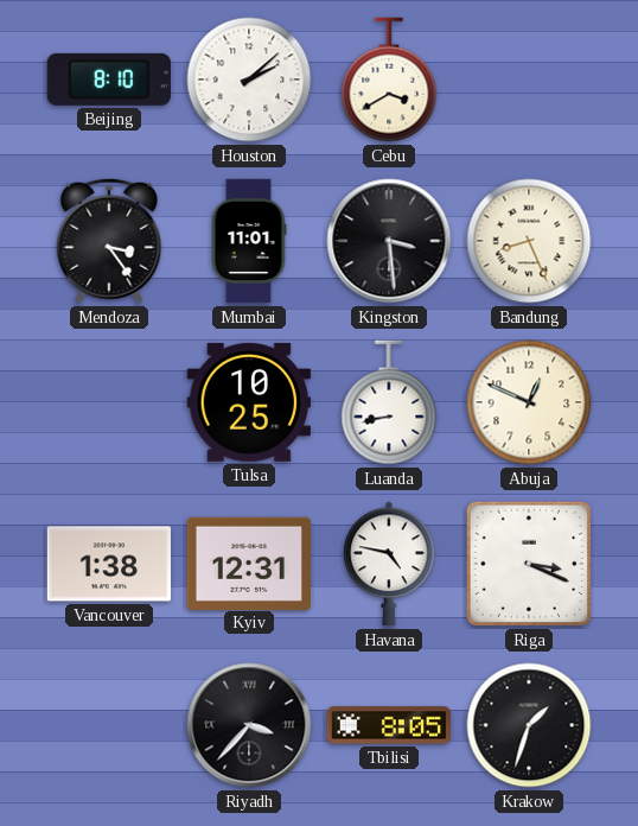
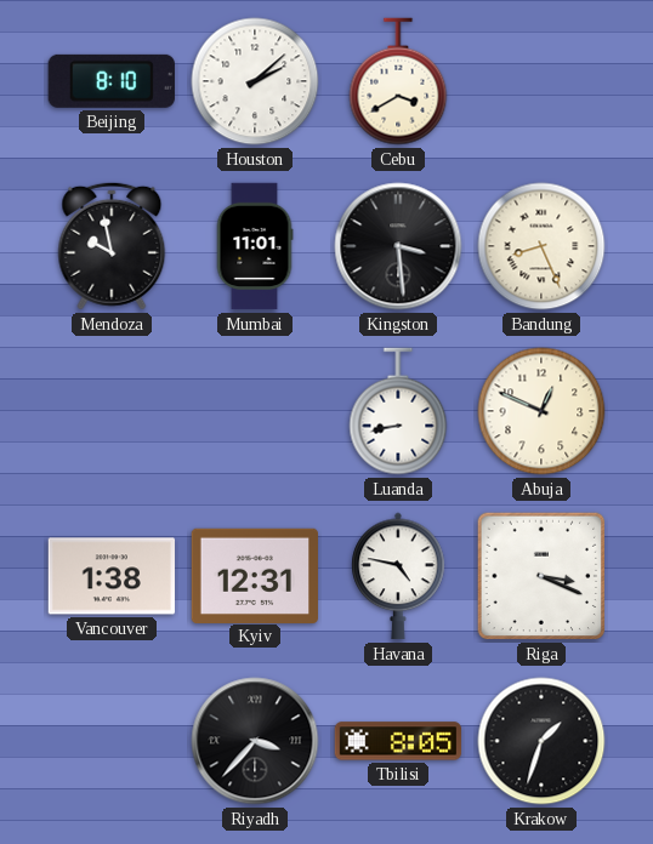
Mendoza: 3:24 -> 9:58
Tulsa: 10:25 -> none
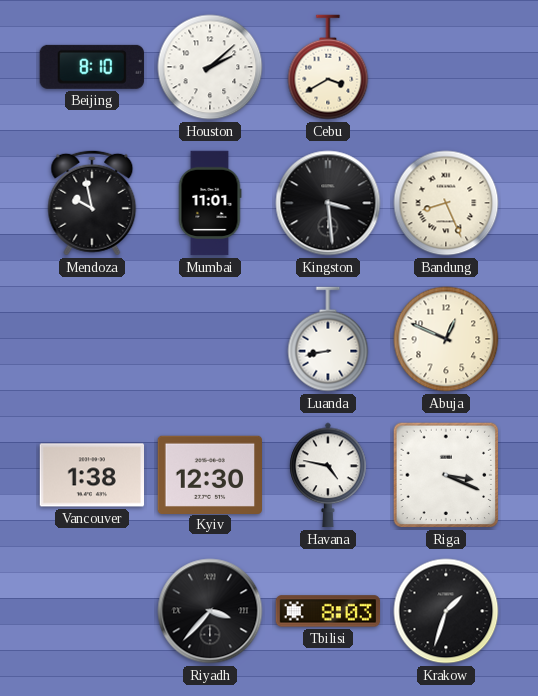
Kyiv: 12:31 -> 12:30
Tbilisi: 8:05 -> 8:03
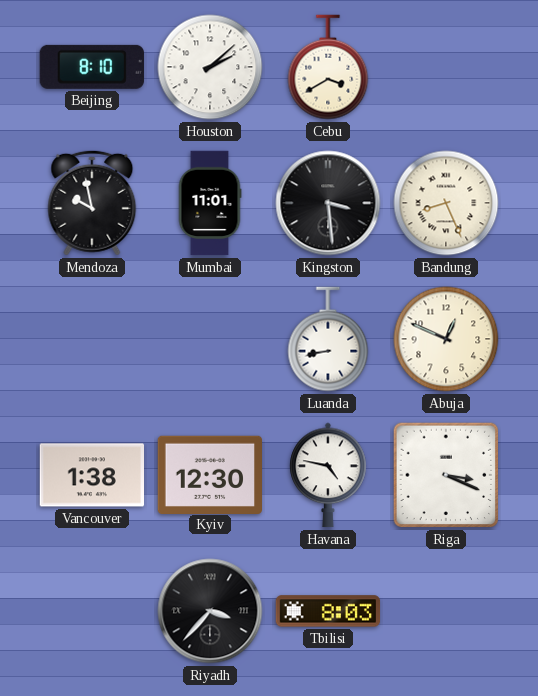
Krakow: 1:33 -> none
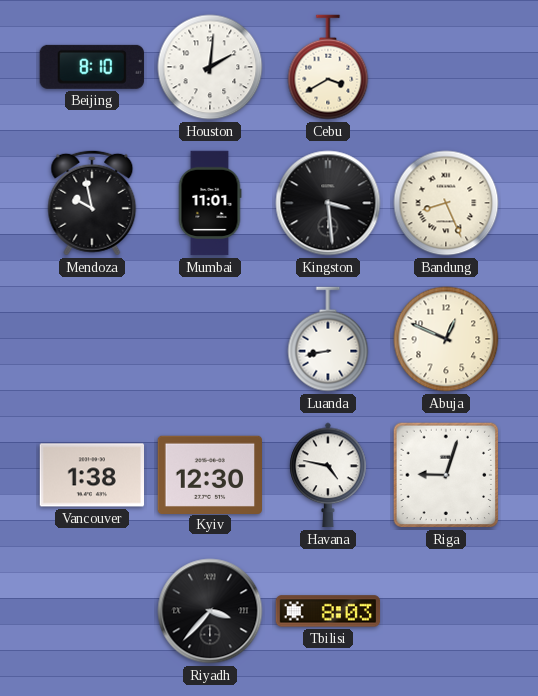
Houston: 2:08 -> 2:01
Riga: 3:19 -> 9:03
